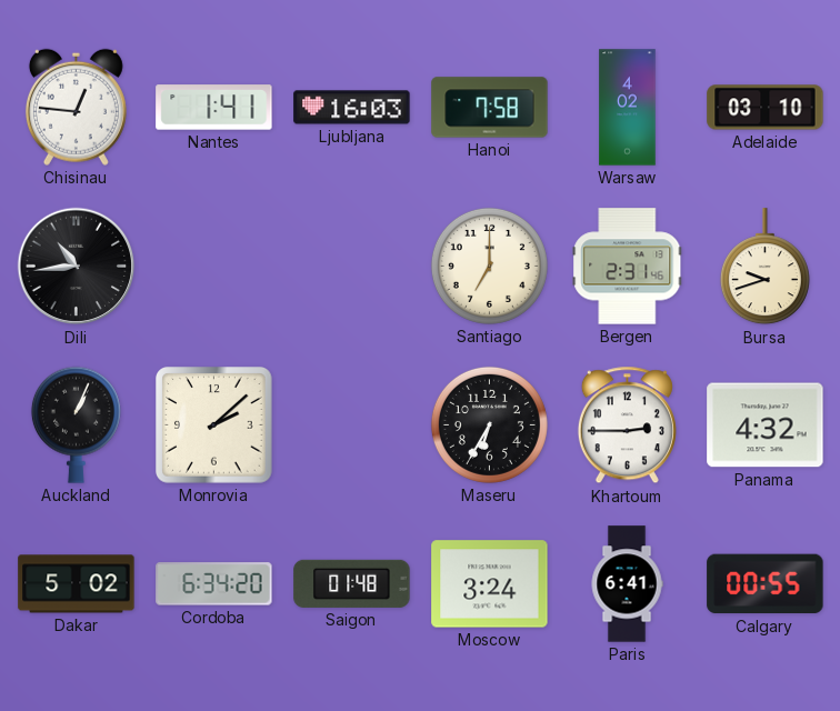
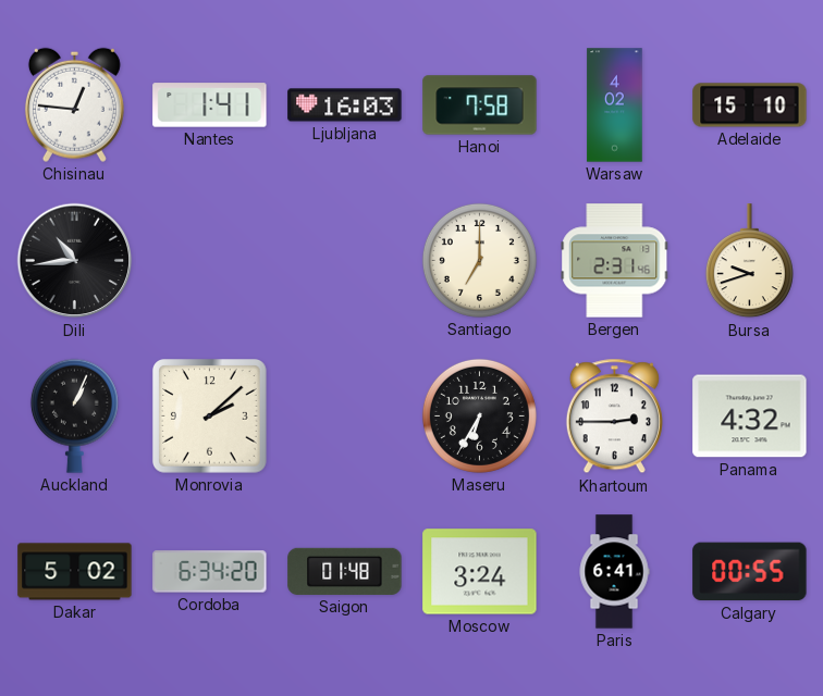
Adelaide: 03:10 -> 15:10
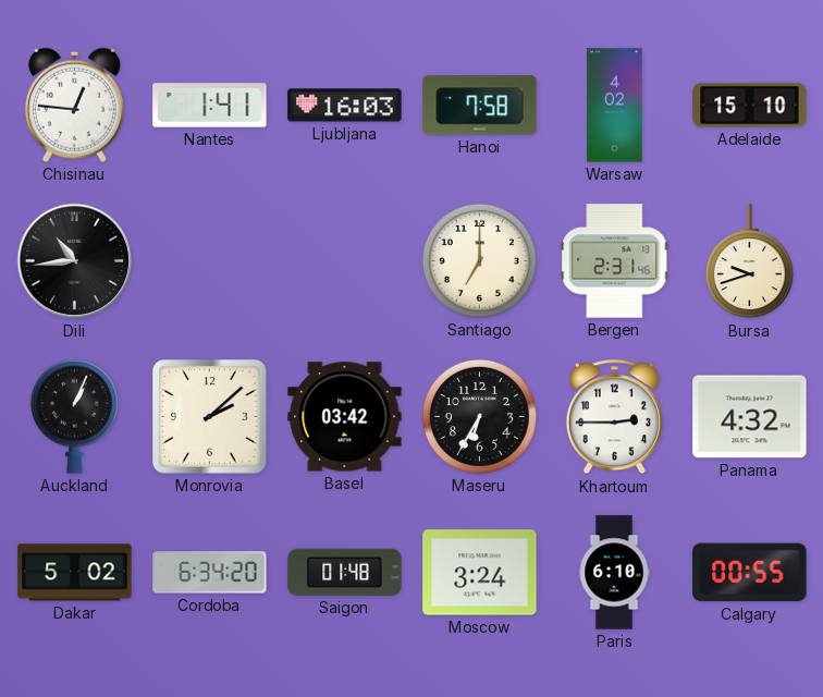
Basel: none -> 03:42
Paris: 6:41 -> 6:10
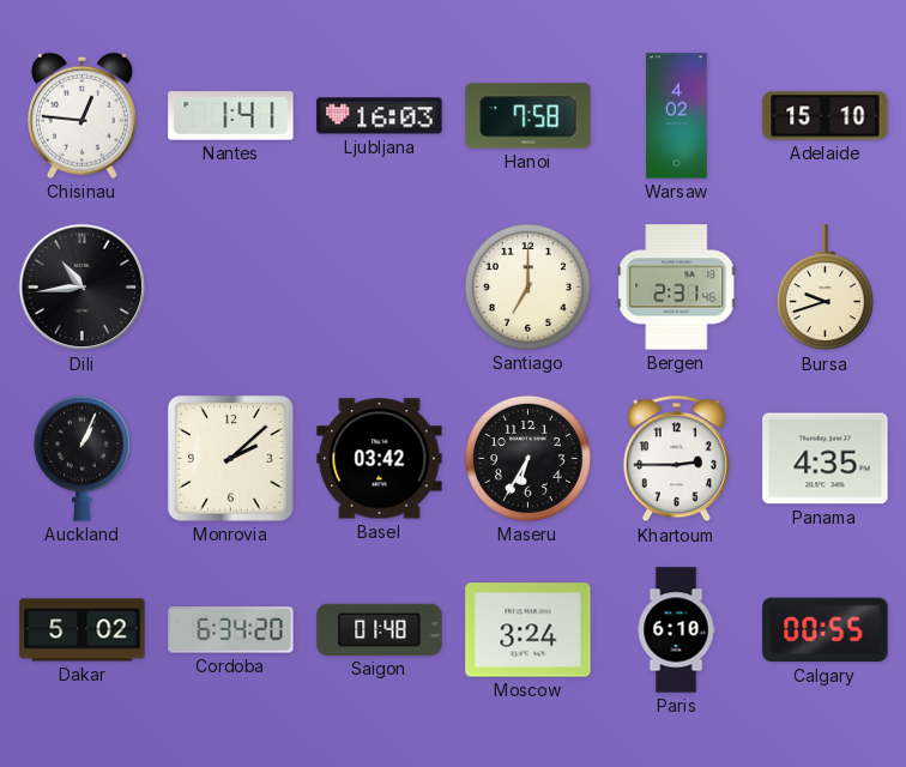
Panama: 4:32 -> 4:35
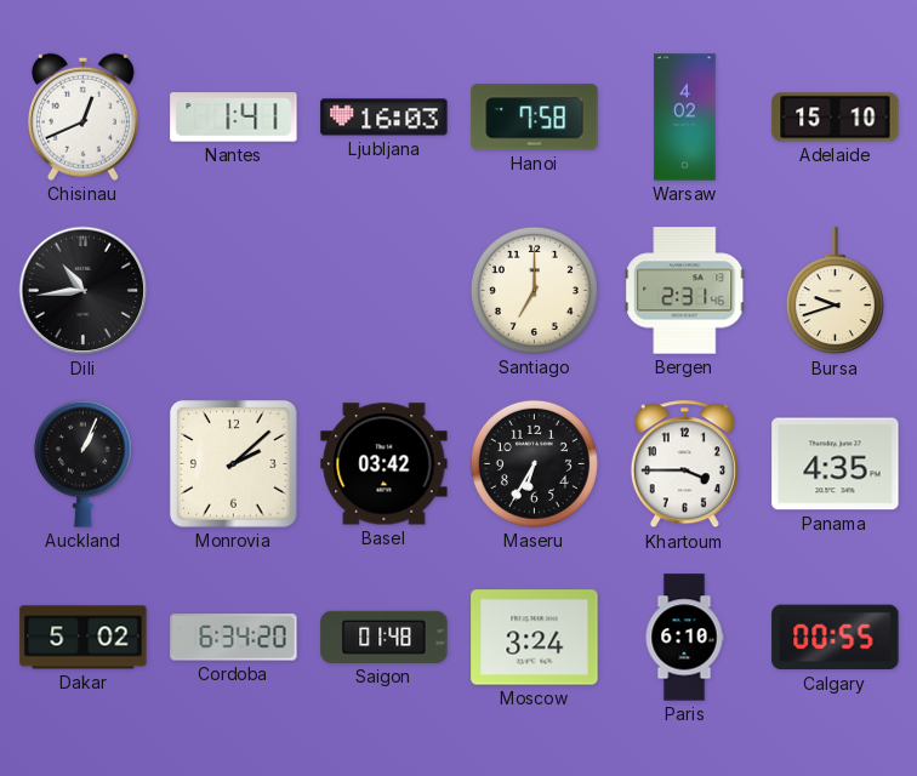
Chisinau: 12:46 -> 12:41
Khartoum: 2:45 -> 3:45
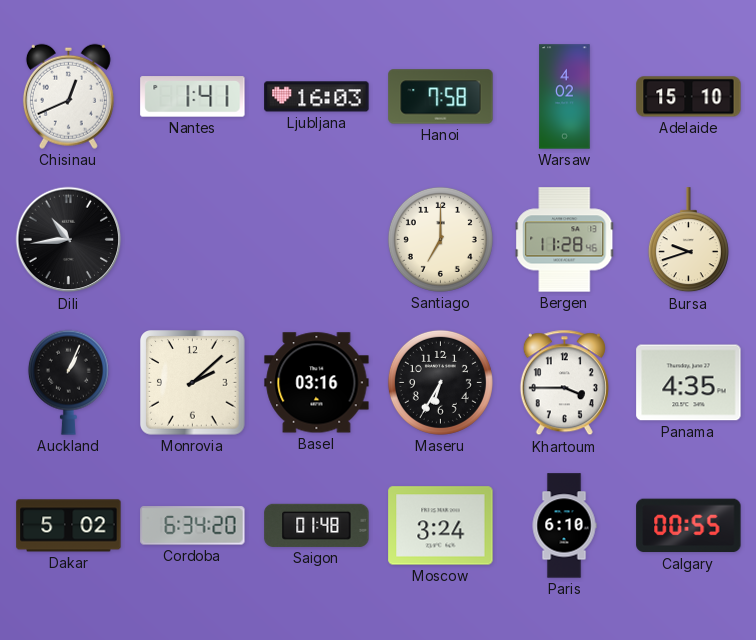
Bergen: 2:31 -> 11:28
Basel: 03:42 -> 03:16
